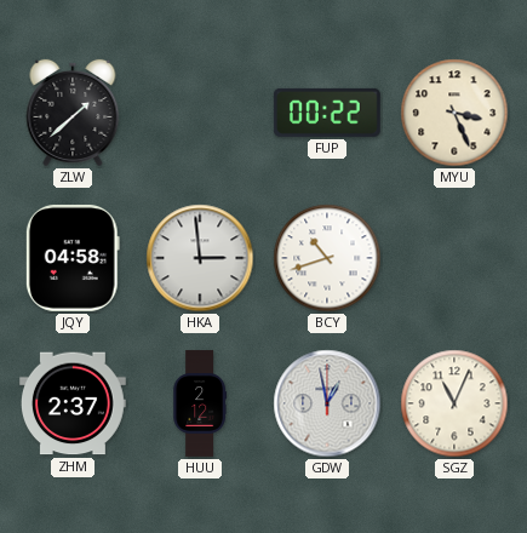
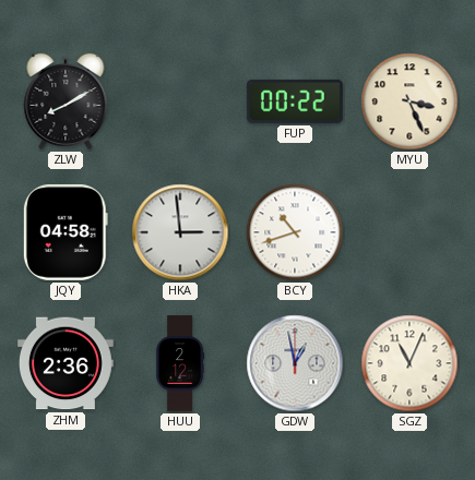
ZLW: 1:38 -> 8:10
ZHM: 2:37 -> 2:36
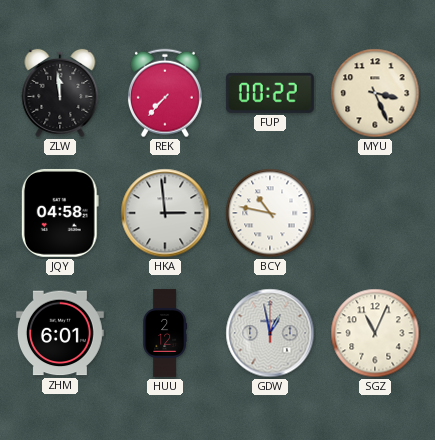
ZLW: 8:10 -> 11:59
REK: none -> 7:37
BCY: 10:42 -> 10:47
ZHM: 2:36 -> 6:01
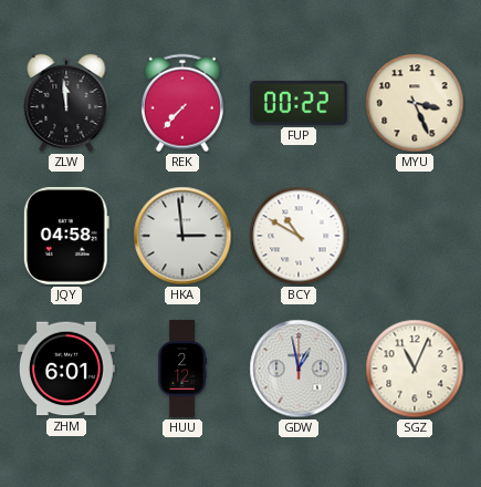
BCY: 10:47 -> 10:50
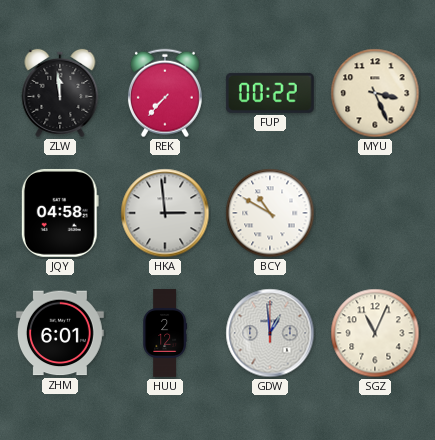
GDW: 12:58 -> 12:59
